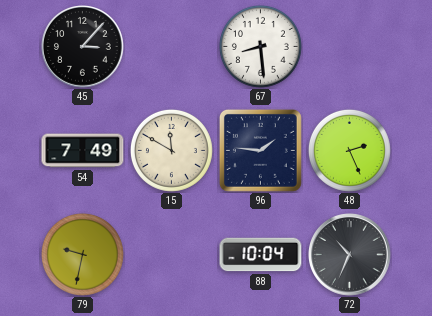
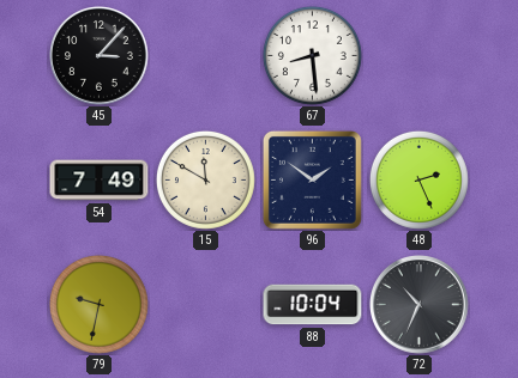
96: 1:46 -> 1:51
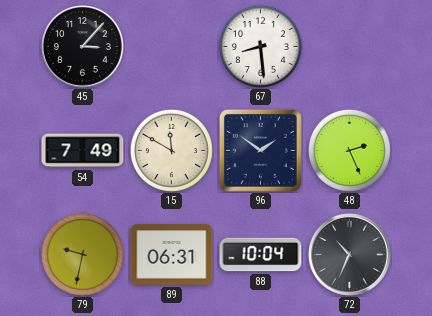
89: none -> 06:31
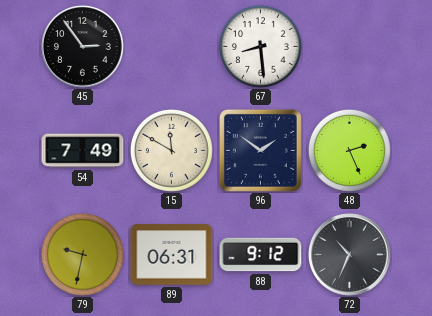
45: 3:07 -> 2:54
88: 10:04 -> 9:12
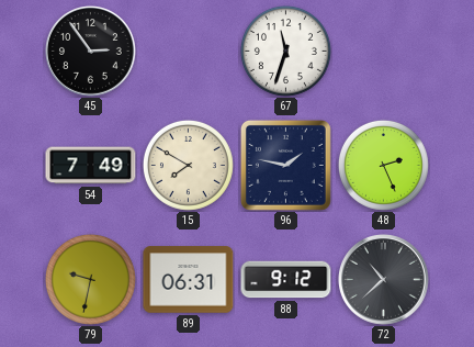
67: 8:29 -> 11:33
15: 11:50 -> 7:50
96: 1:51 -> 1:47
72: 10:34 -> 10:38
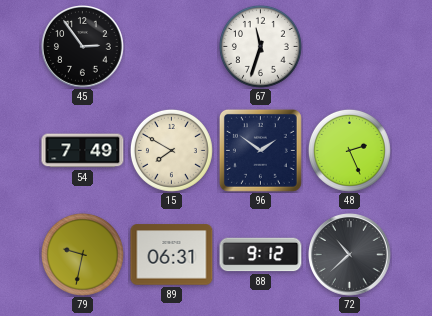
96: 1:47 -> 1:51
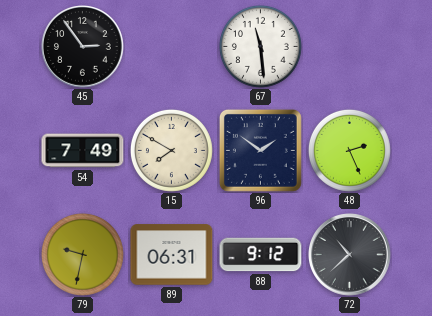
67: 11:33 -> 11:29
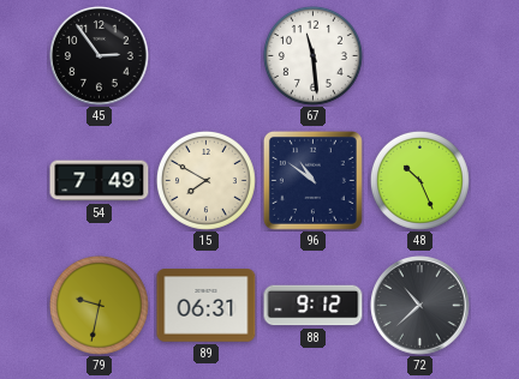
96: 1:51 -> 10:51
48: 2:26 -> 10:26
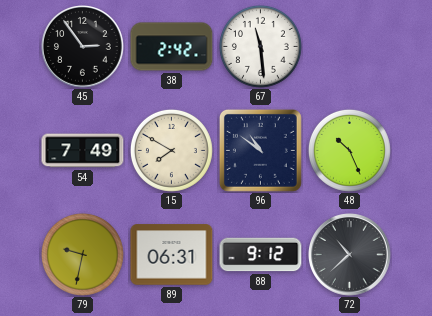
38: none -> 2:42
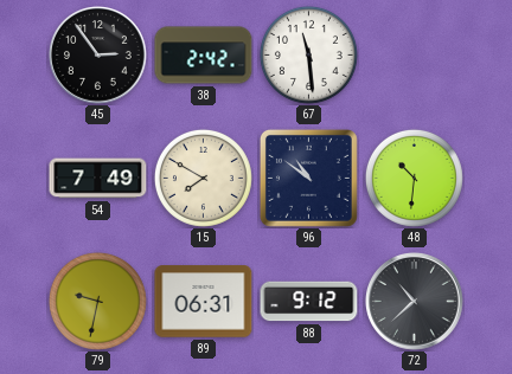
48: 10:26 -> 10:31
